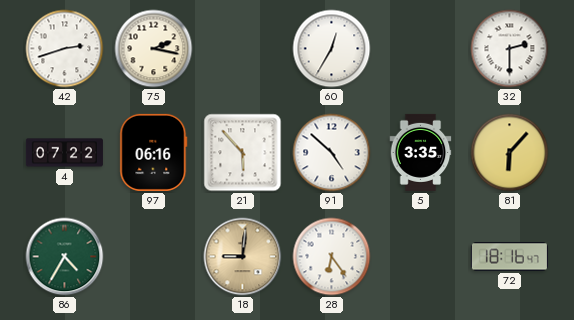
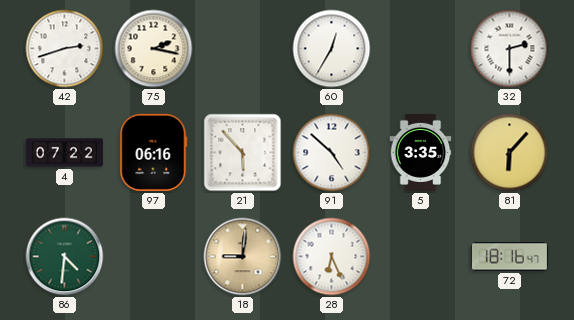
86: 4:35 -> 4:31
28: 6:24 -> 6:26
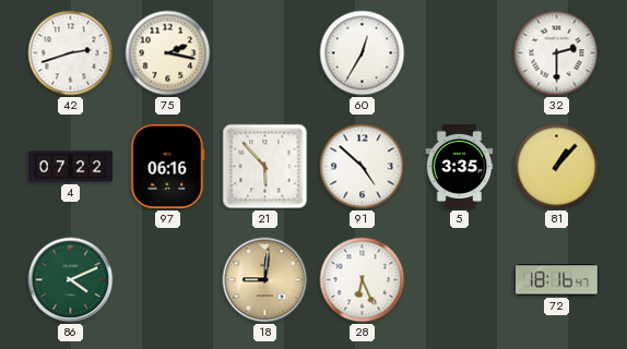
81: 6:07 -> 1:07
86: 4:31 -> 4:11
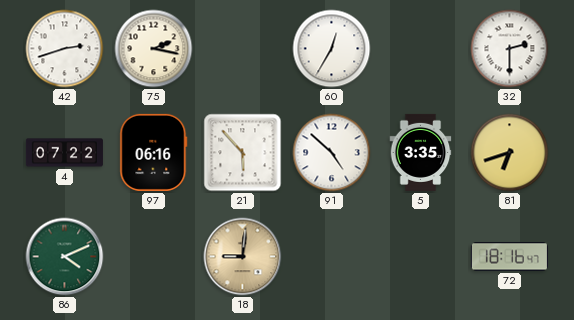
81: 1:07 -> 6:42
28: 6:26 -> none
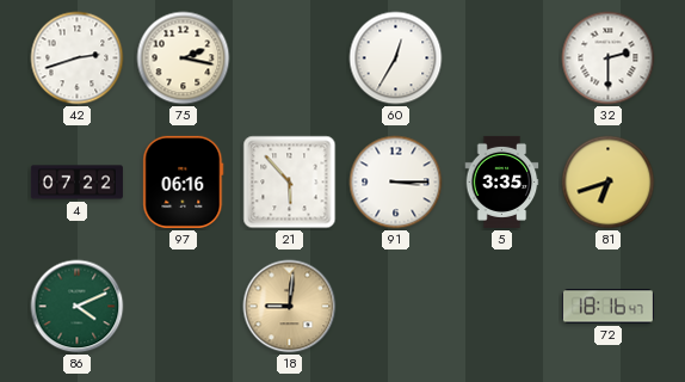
91: 4:52 -> 3:15
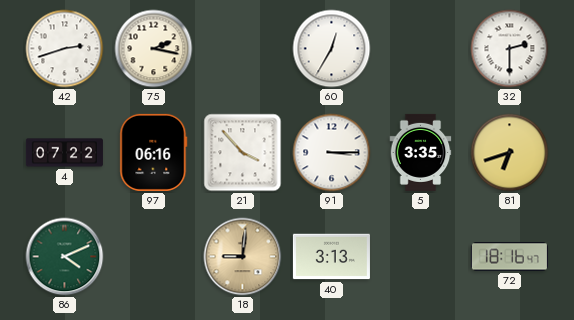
21: 5:53 -> 3:53
40: none -> 3:13
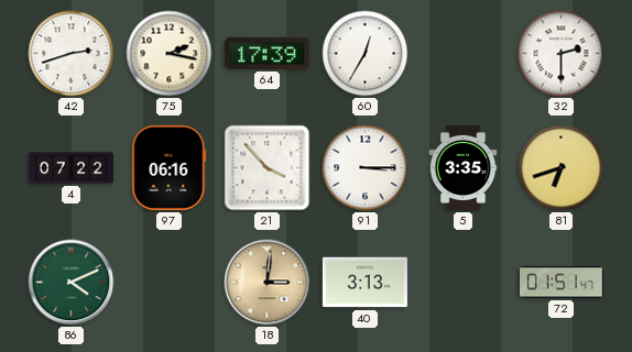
64: none -> 17:39
18: 9:01 -> 3:01
72: 18:16 -> 01:51
